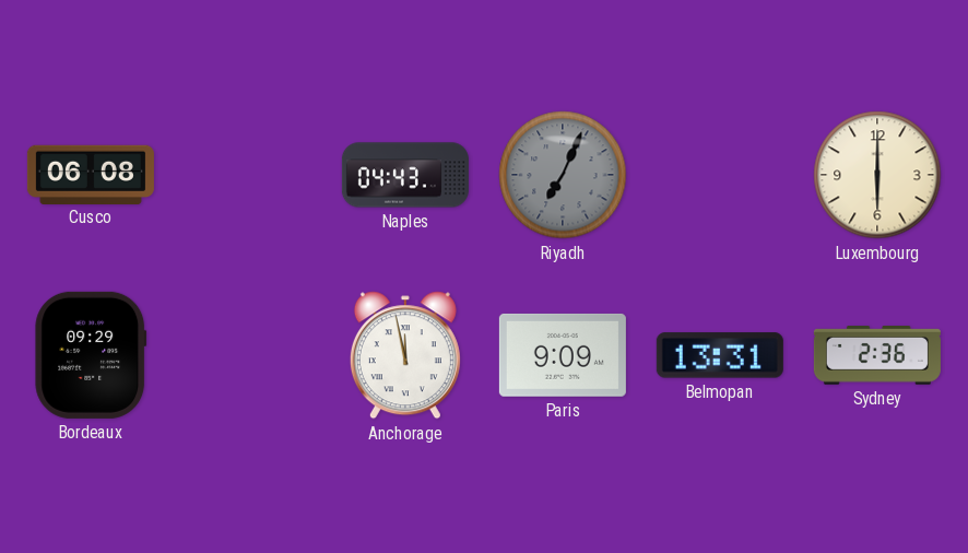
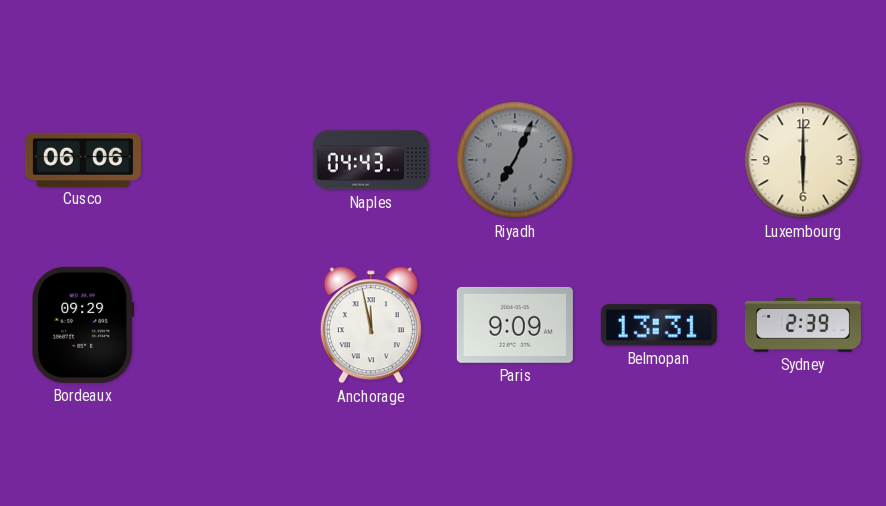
Cusco: 06:08 -> 06:06
Sydney: 2:36 -> 2:39
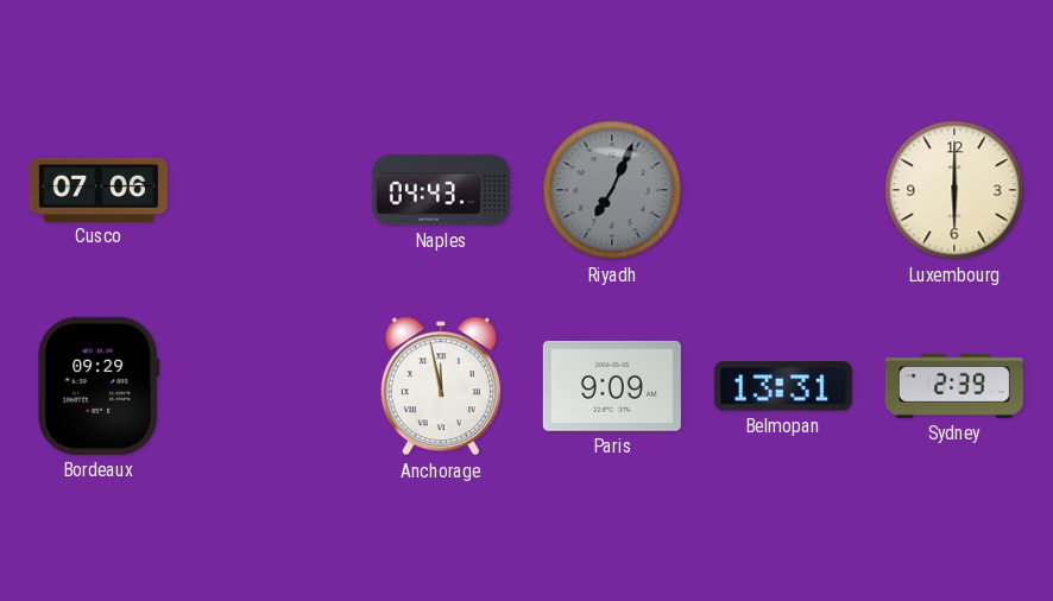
Cusco: 06:06 -> 07:06
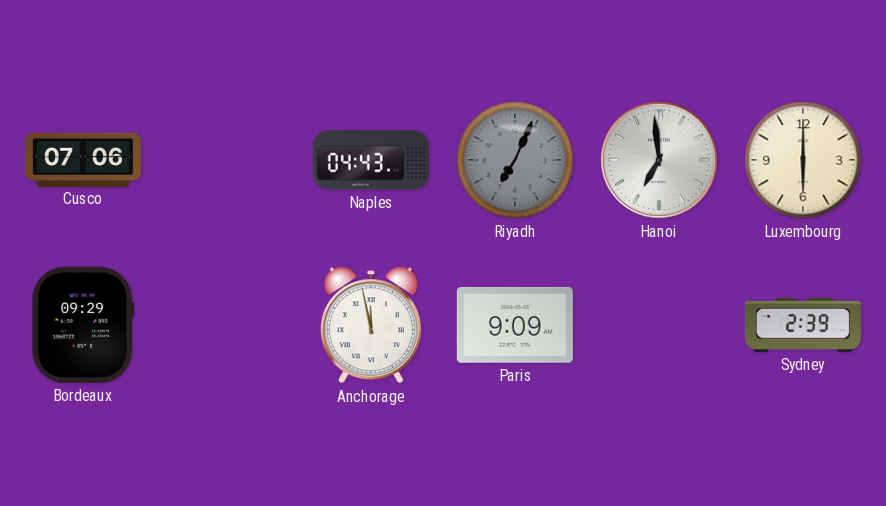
Hanoi: none -> 6:59
Belmopan: 13:31 -> none
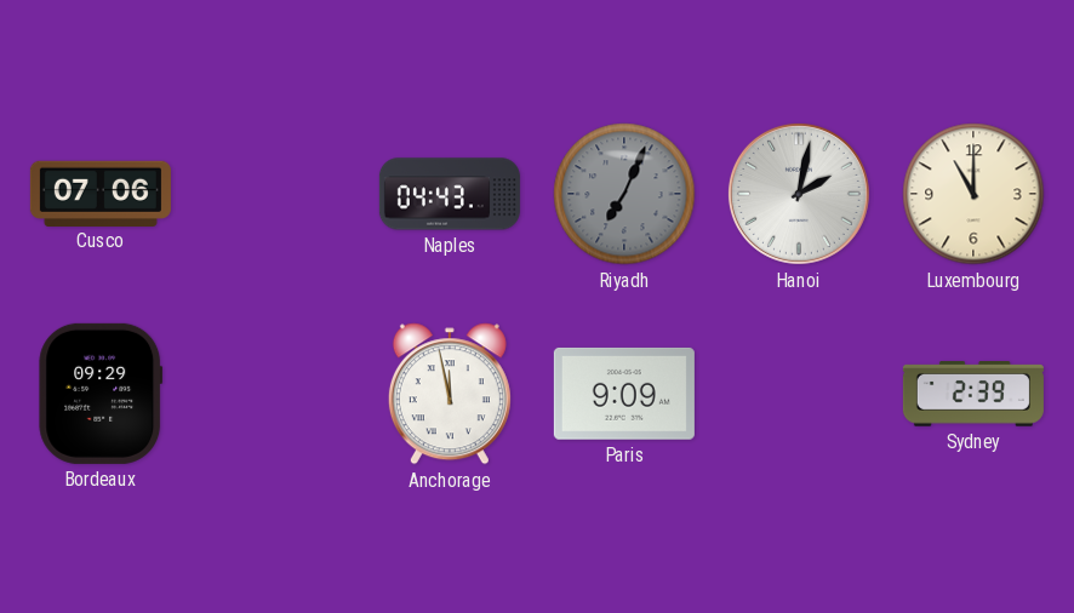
Hanoi: 6:59 -> 2:02
Luxembourg: 6:00 -> 11:00
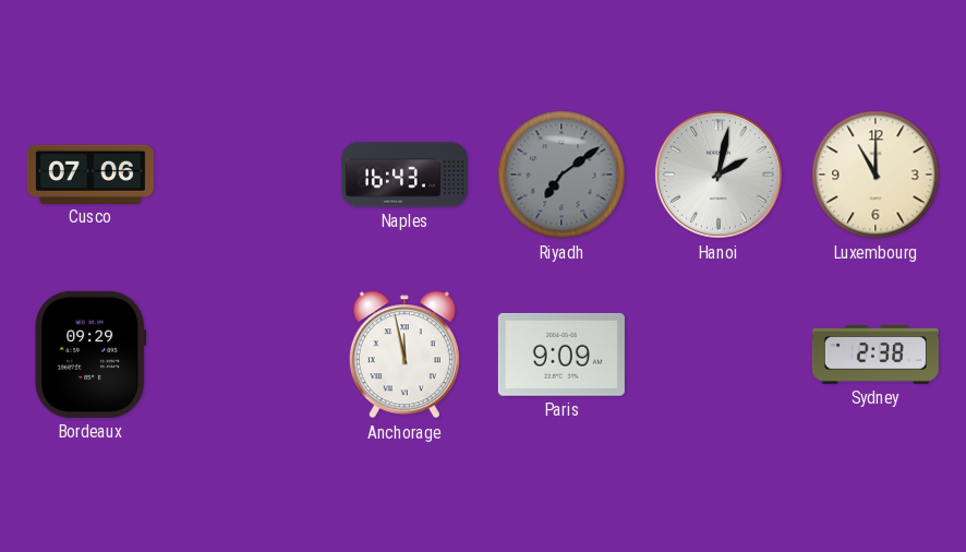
Naples: 04:43 -> 16:43
Riyadh: 7:04 -> 7:09
Sydney: 2:39 -> 2:38
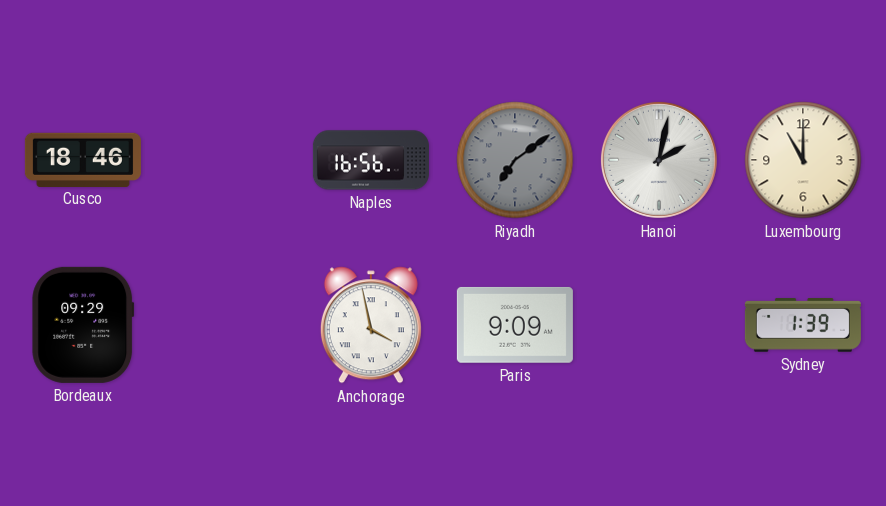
Cusco: 07:06 -> 18:46
Naples: 16:43 -> 16:56
Anchorage: 11:58 -> 3:58
Sydney: 2:38 -> 1:39
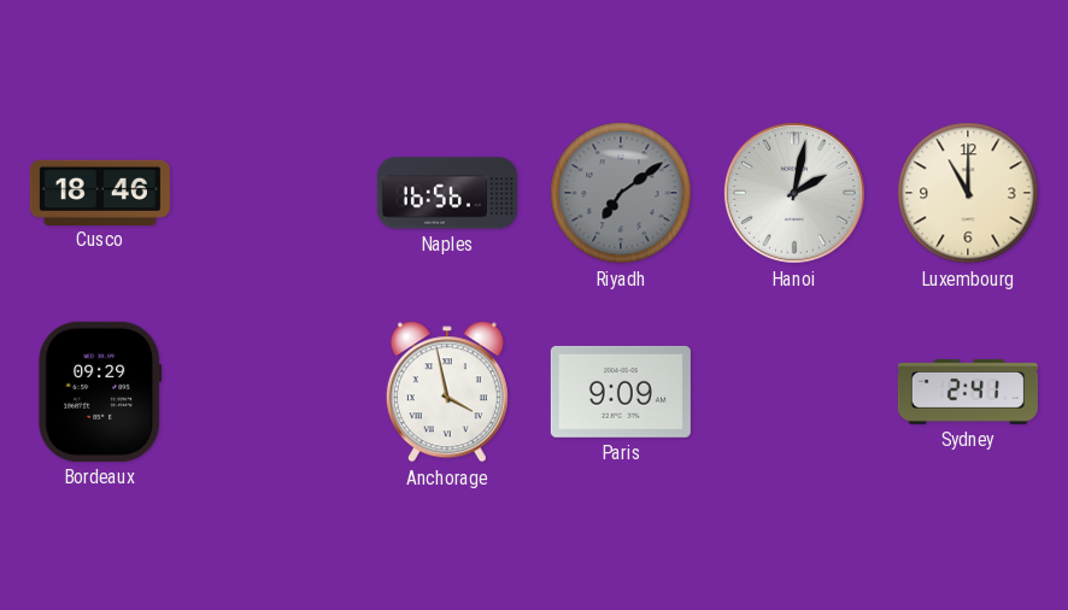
Sydney: 1:39 -> 2:41
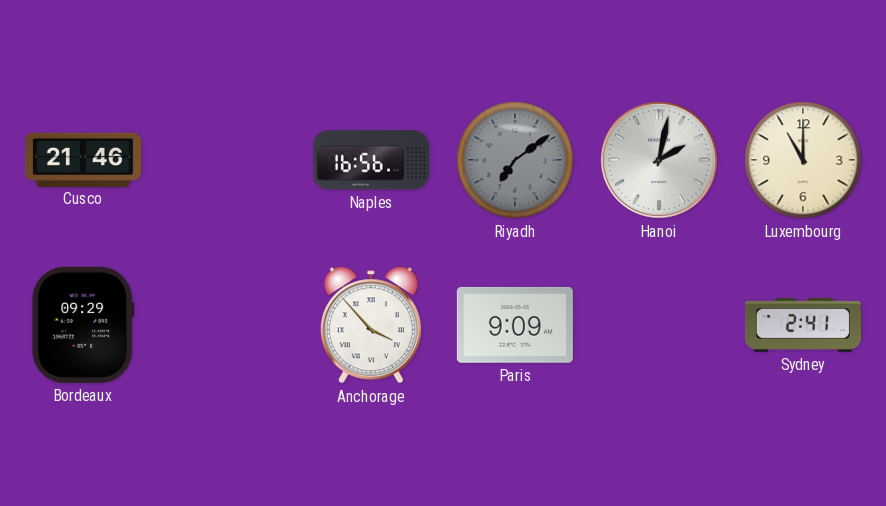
Cusco: 18:46 -> 21:46
Anchorage: 3:58 -> 3:53
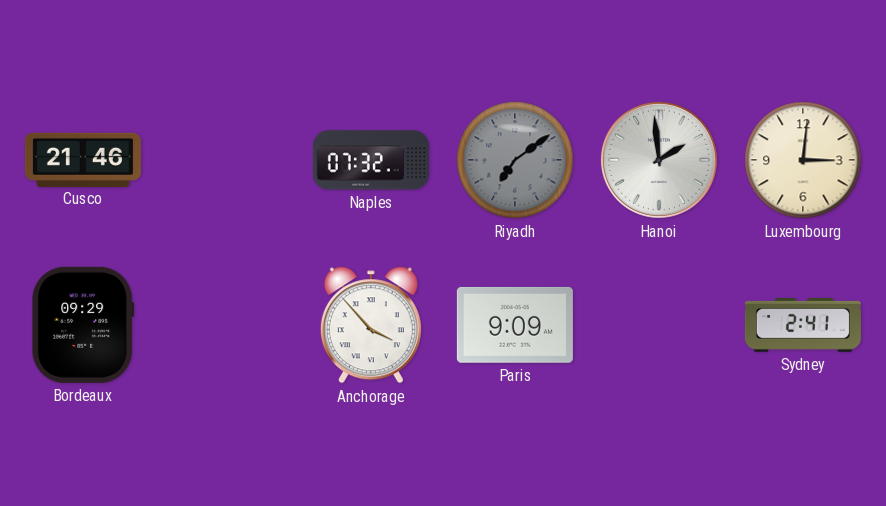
Naples: 16:56 -> 07:32
Hanoi: 2:02 -> 1:59
Luxembourg: 11:00 -> 3:01
